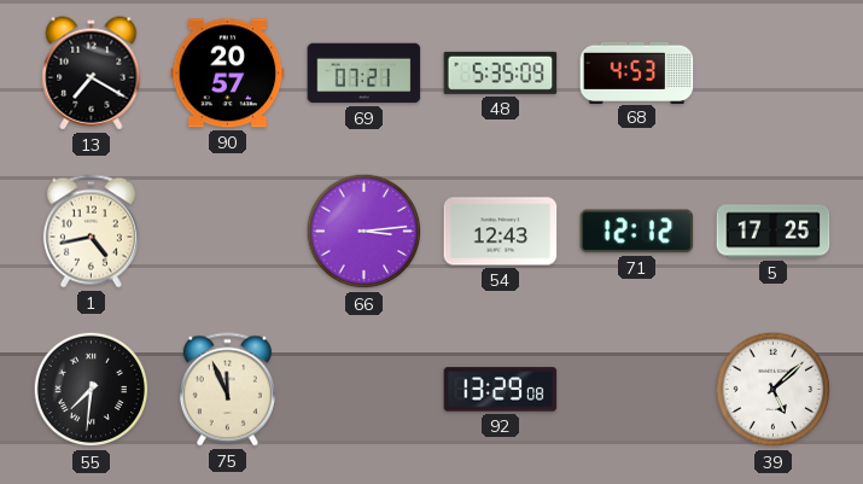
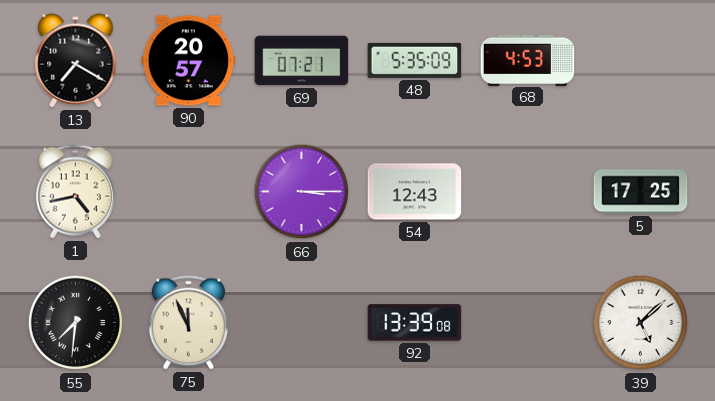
66: 3:14 -> 3:15
71: 12:12 -> none
92: 13:29 -> 13:39
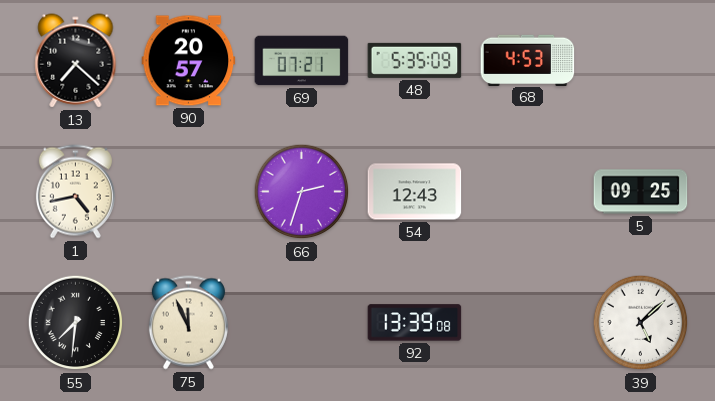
13: 7:20 -> 7:22
66: 3:15 -> 2:33
5: 17:25 -> 09:25
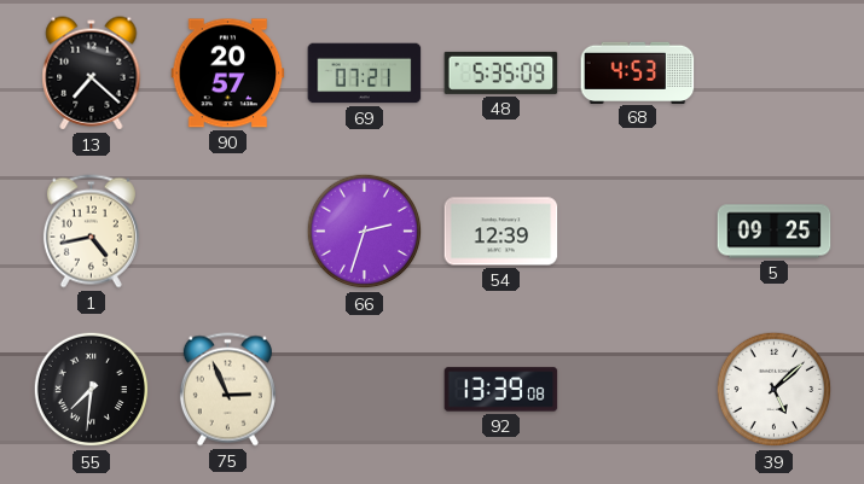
54: 12:43 -> 12:39
75: 11:56 -> 2:56
